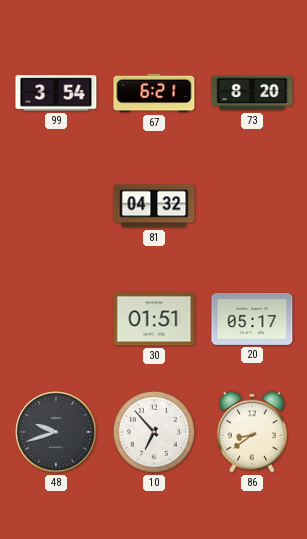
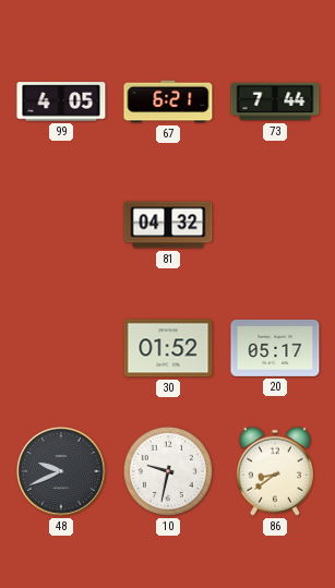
99: 3:54 -> 4:05
73: 8:20 -> 7:44
30: 01:51 -> 01:52
48: 9:42 -> 9:41
10: 6:53 -> 9:32
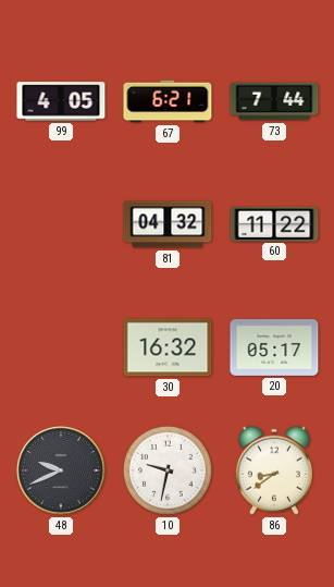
60: none -> 11:22
30: 01:52 -> 16:32
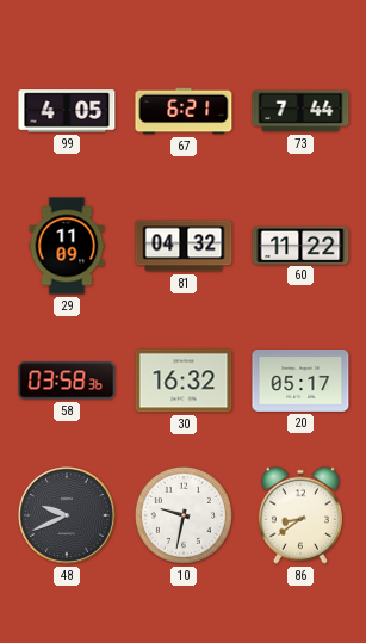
29: none -> 11:09
58: none -> 03:58
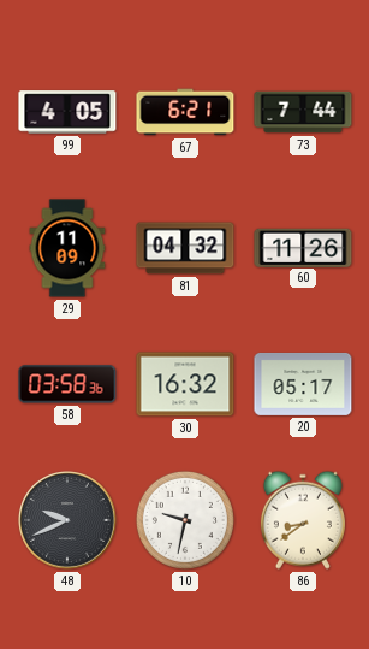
60: 11:22 -> 11:26
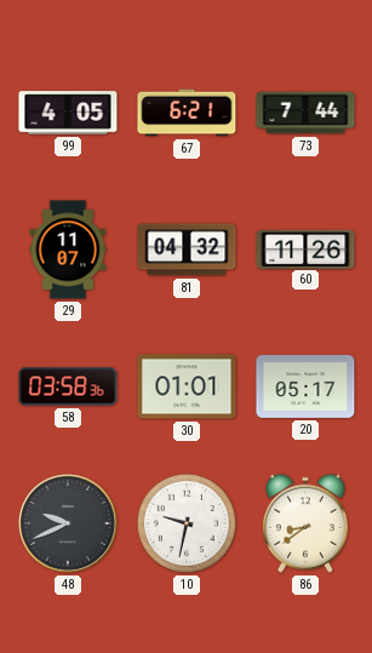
29: 11:09 -> 11:07
30: 16:32 -> 01:01
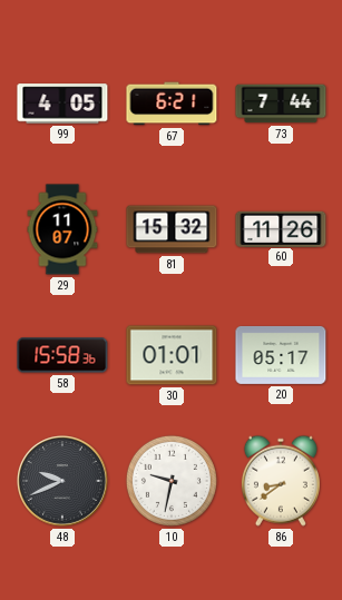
81: 04:32 -> 15:32
58: 03:58 -> 15:58
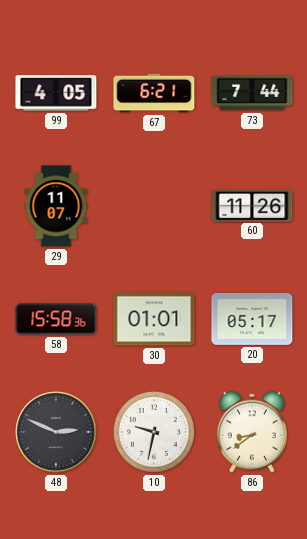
81: 15:32 -> none
48: 9:41 -> 2:49
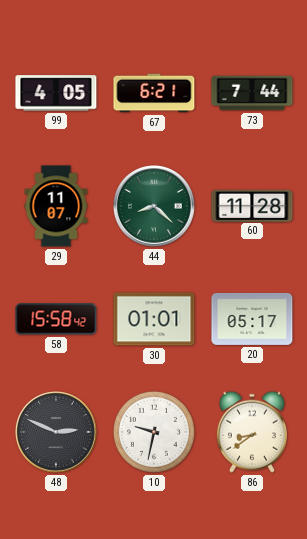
44: none -> 8:22
60: 11:26 -> 11:28
58: 15:58:36 -> 15:58:42
